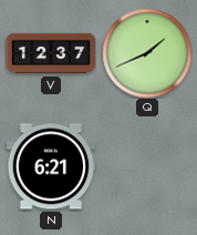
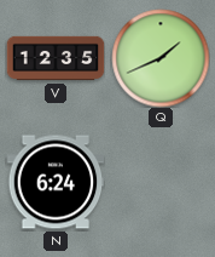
V: 12:37 -> 12:35
N: 6:21 -> 6:24
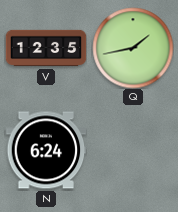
Q: 1:41 -> 1:43
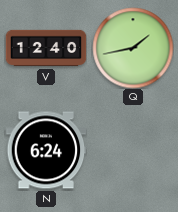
V: 12:35 -> 12:40
